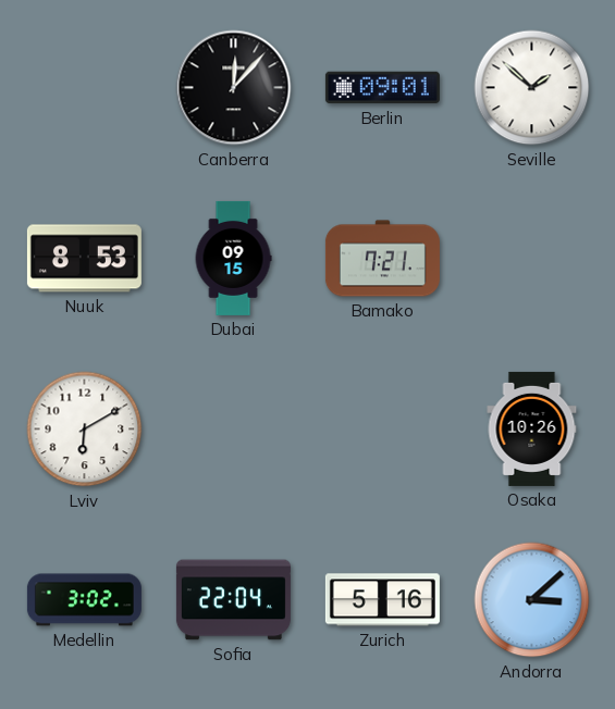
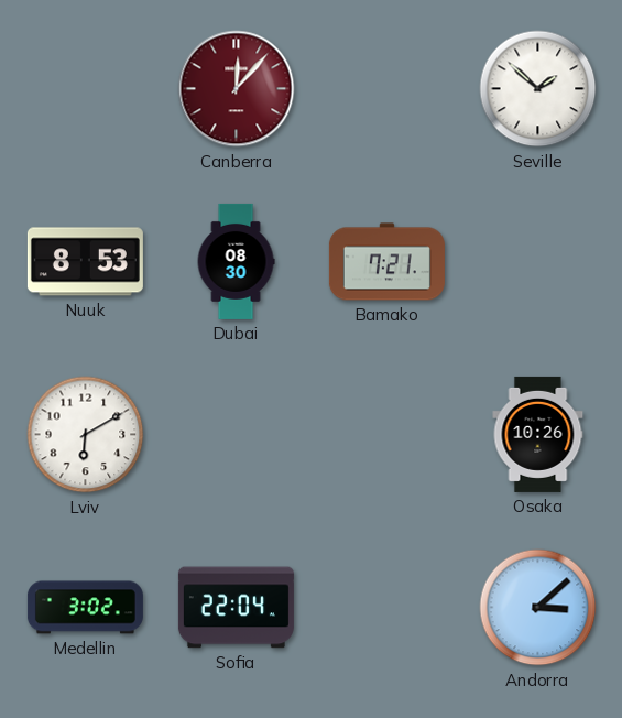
Canberra dial: black -> burgundy
Berlin: 09:01 -> none
Dubai: 09:15 -> 08:30
Zurich: 5:16 -> none
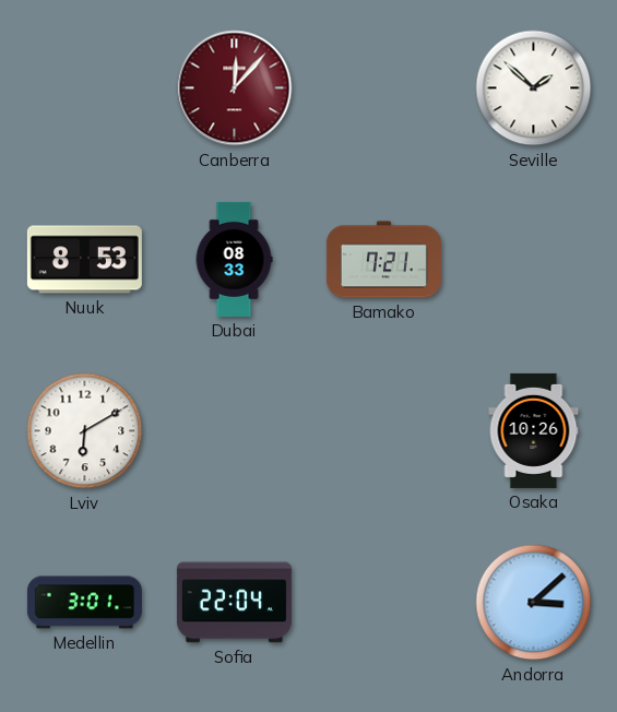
Dubai: 08:30 -> 08:33
Medellin: 3:02 -> 3:01
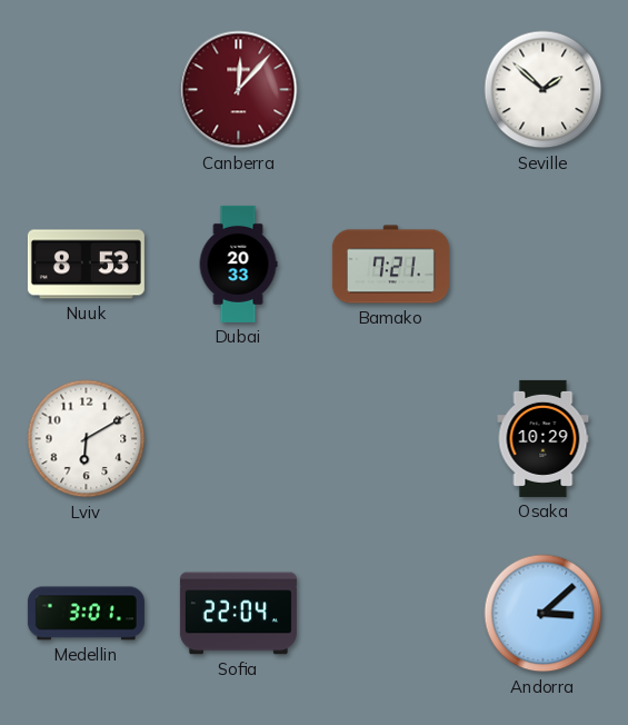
Dubai: 08:33 -> 20:33
Osaka: 10:26 -> 10:29
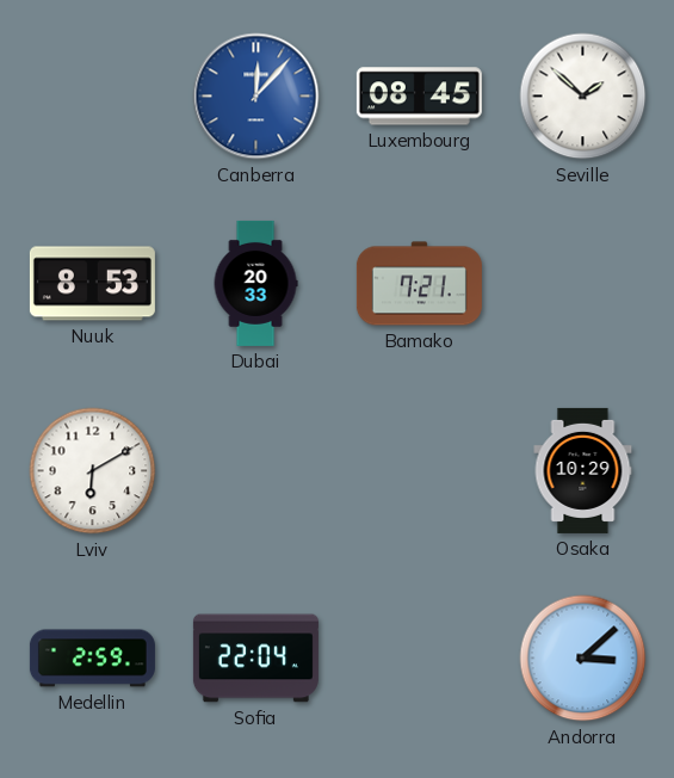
Canberra dial: burgundy -> blue
Luxembourg: none -> 08:45
Medellin: 3:01 -> 2:59
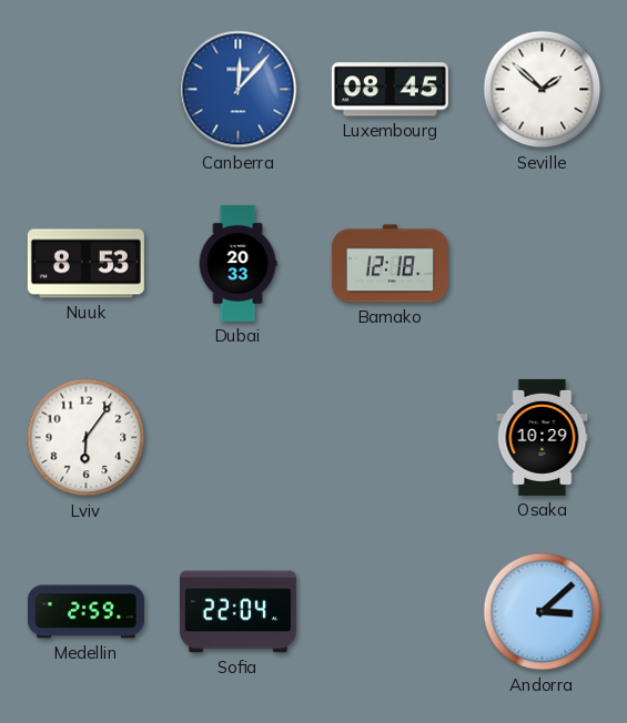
Bamako: 7:21 -> 12:18
Lviv: 6:10 -> 6:06
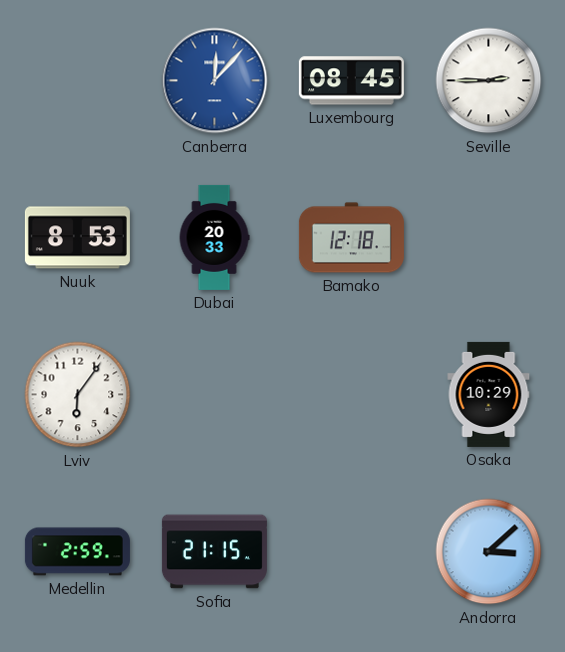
Seville: 1:52 -> 2:45
Sofia: 22:04 -> 21:15
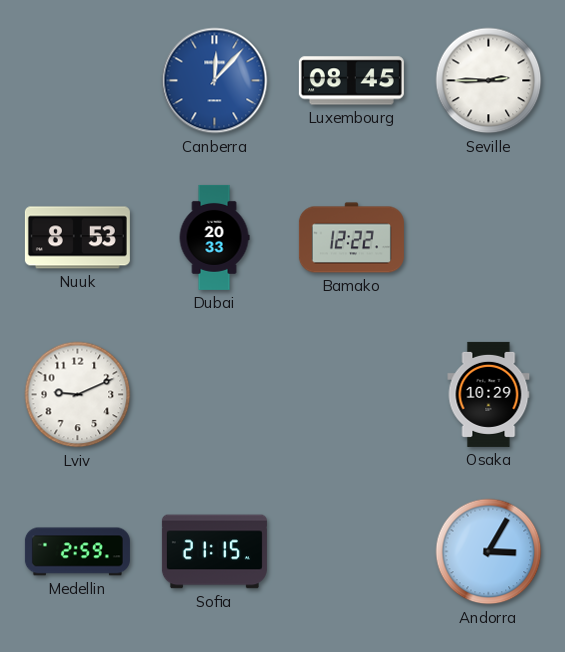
Bamako: 12:18 -> 12:22
Lviv: 6:06 -> 9:11
Andorra: 3:08 -> 3:05
